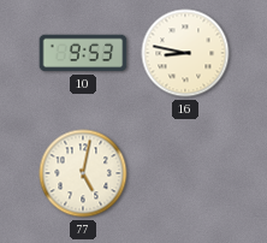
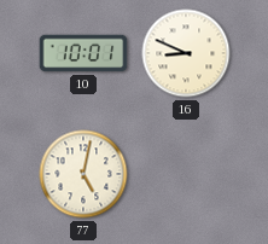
10: 9:53 -> 10:01
16: 8:47 -> 8:49
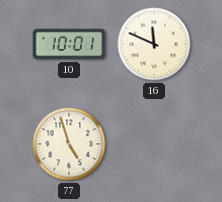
16: 8:49 -> 11:49
77: 5:02 -> 4:57
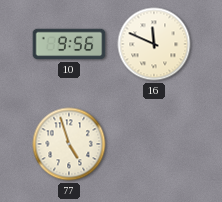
10: 10:01 -> 9:56
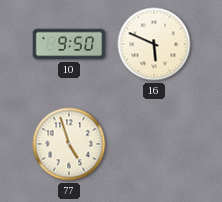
10: 9:56 -> 9:50
16: 11:49 -> 5:49
